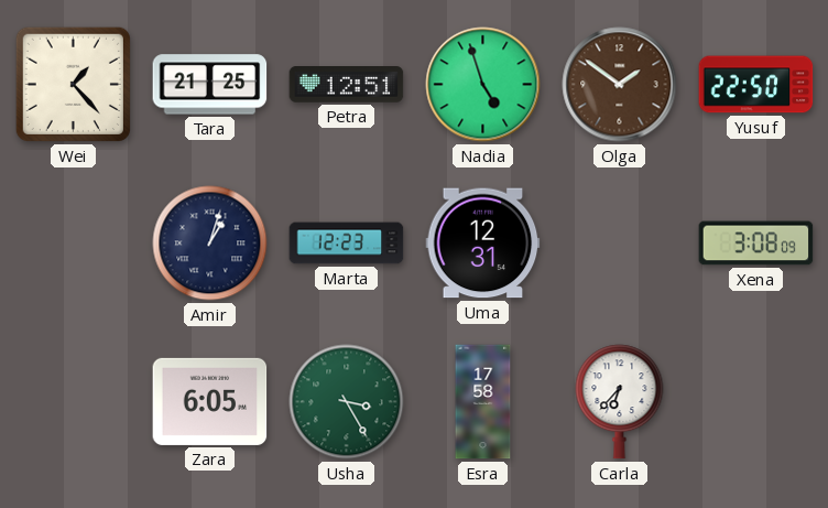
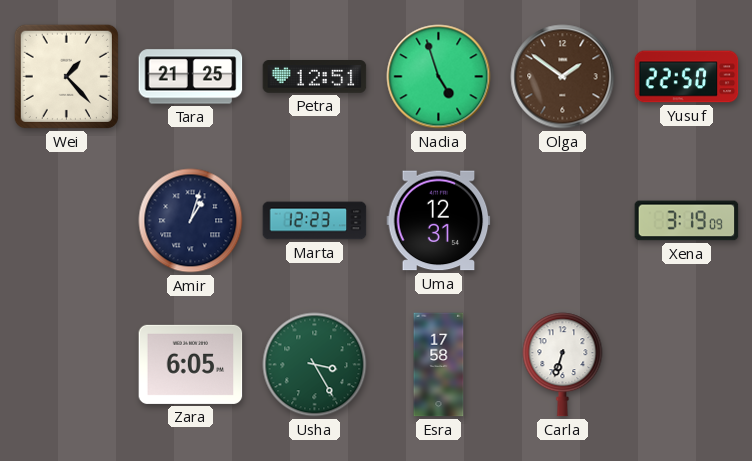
Xena: 3:08 -> 3:19
Carla: 6:37 -> 6:33
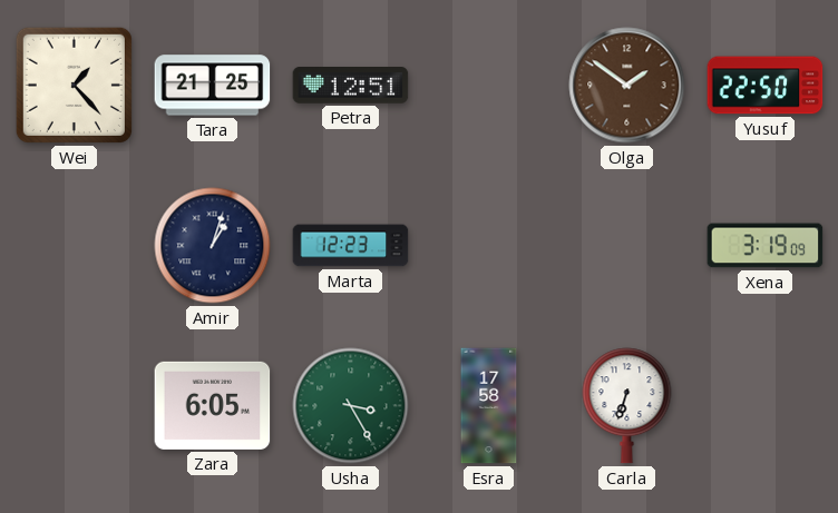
Nadia: 4:57 -> none
Uma: 12:31 -> none
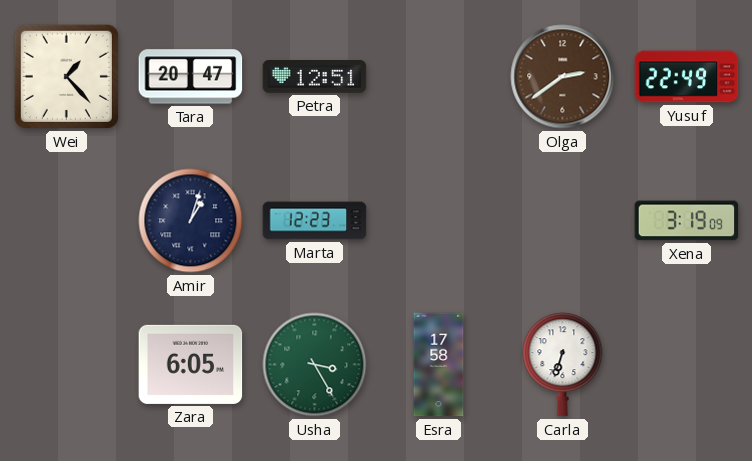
Tara: 21:25 -> 20:47
Olga: 1:51 -> 2:39
Yusuf: 22:50 -> 22:49
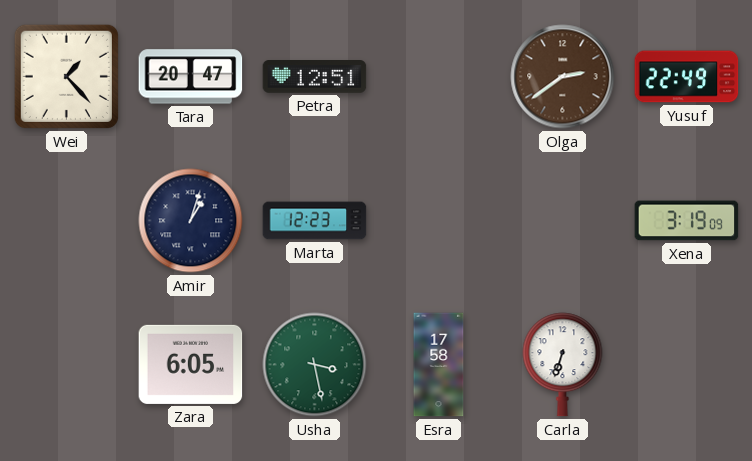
Usha: 3:25 -> 3:28
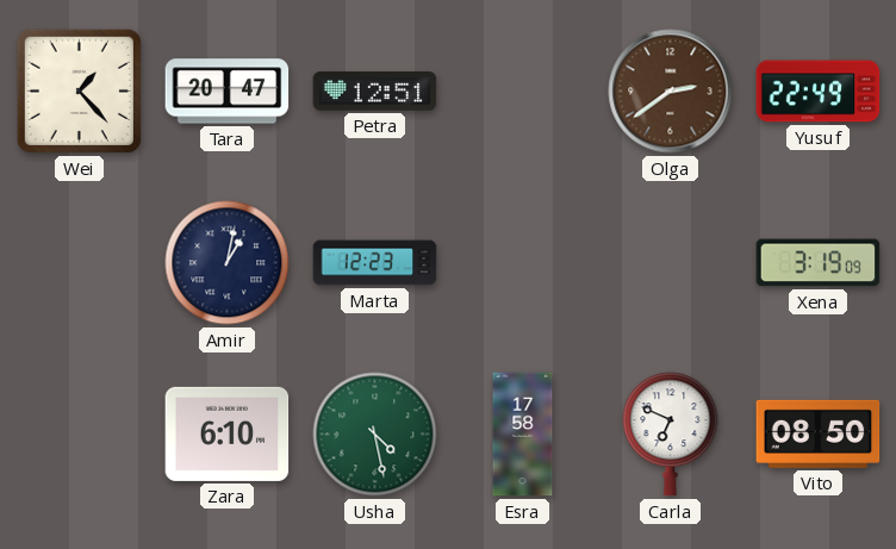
Amir: 1:03 -> 1:02
Zara: 6:05 -> 6:10
Usha: 3:28 -> 4:28
Carla: 6:33 -> 6:49
Vito: none -> 08:50
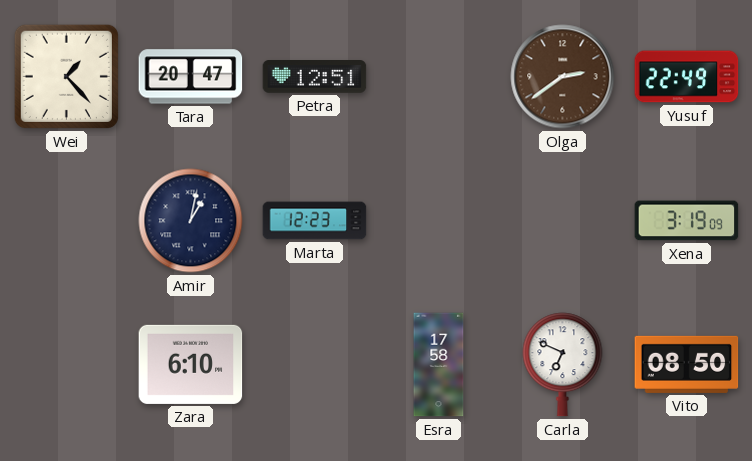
Usha: 4:28 -> none
